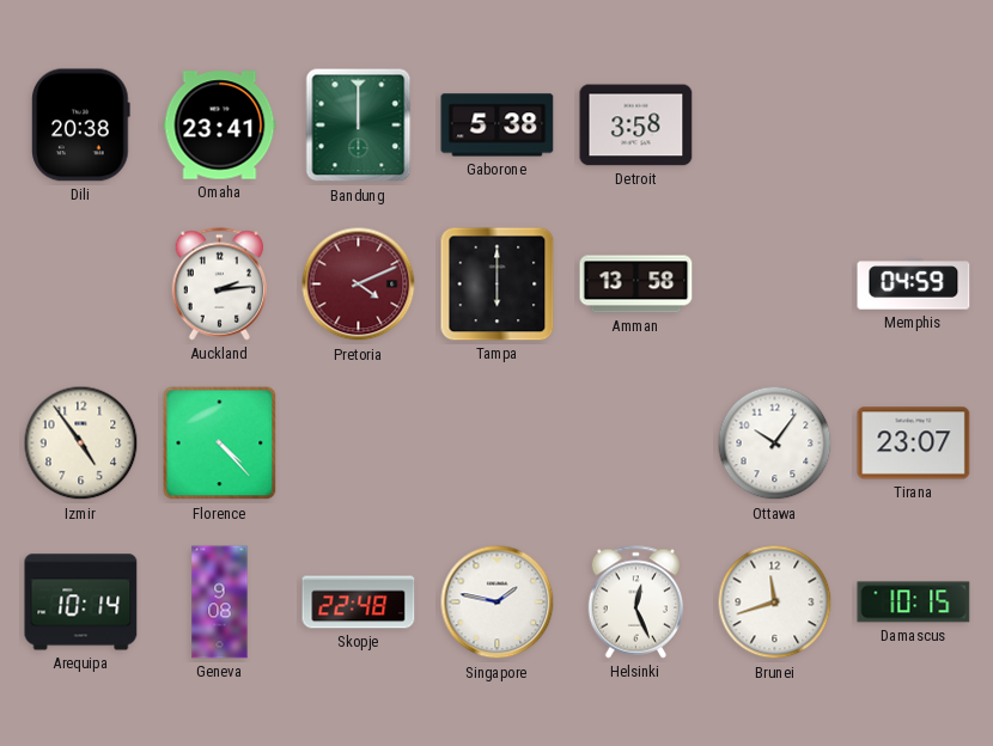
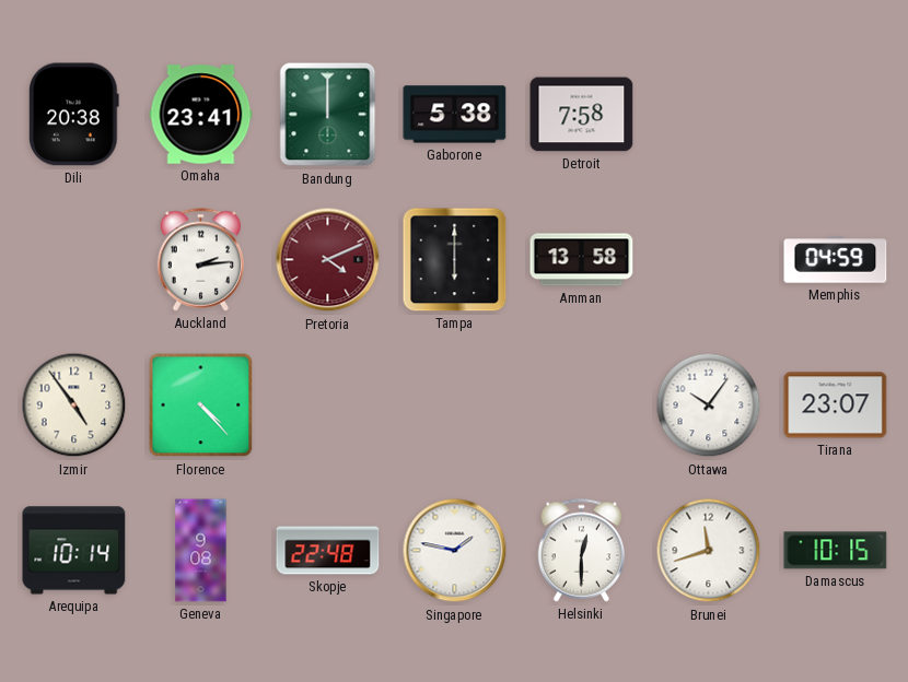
Detroit: 3:58 -> 7:58
Helsinki: 12:26 -> 12:30
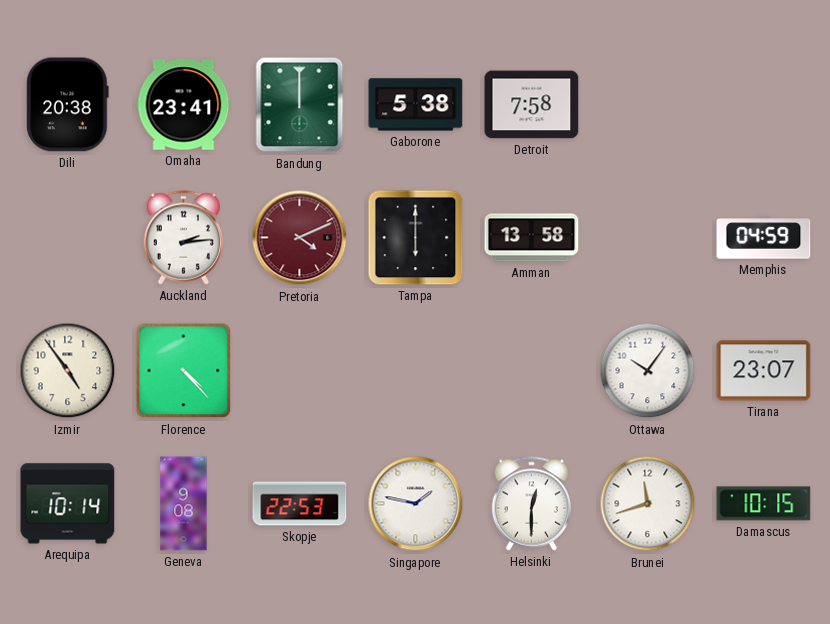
Skopje: 22:48 -> 22:53
